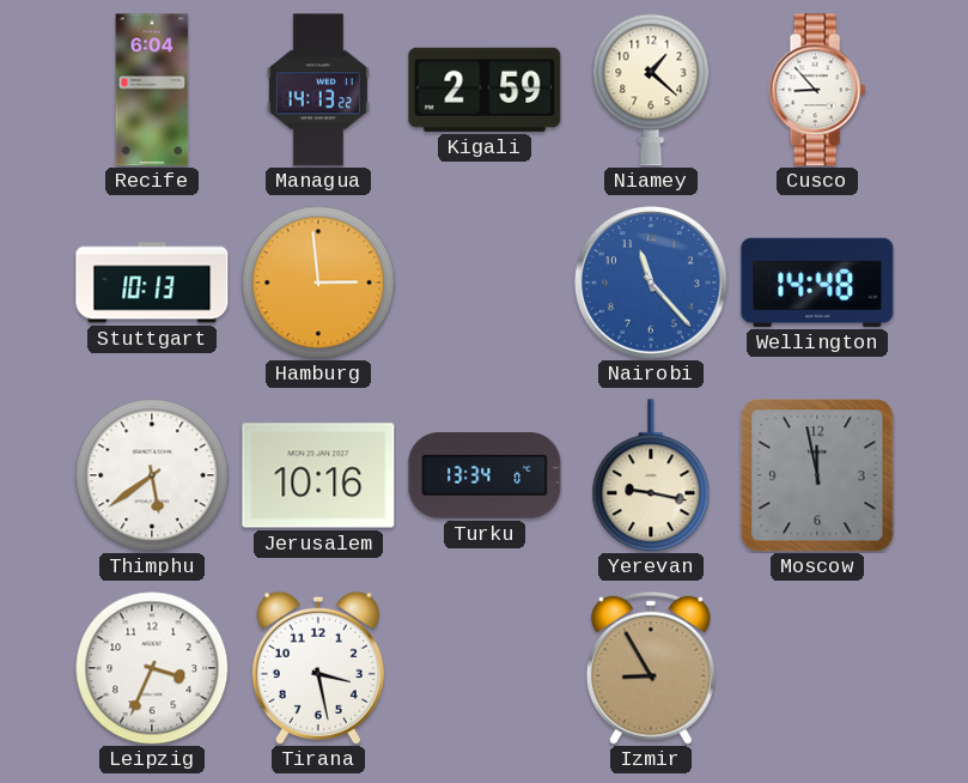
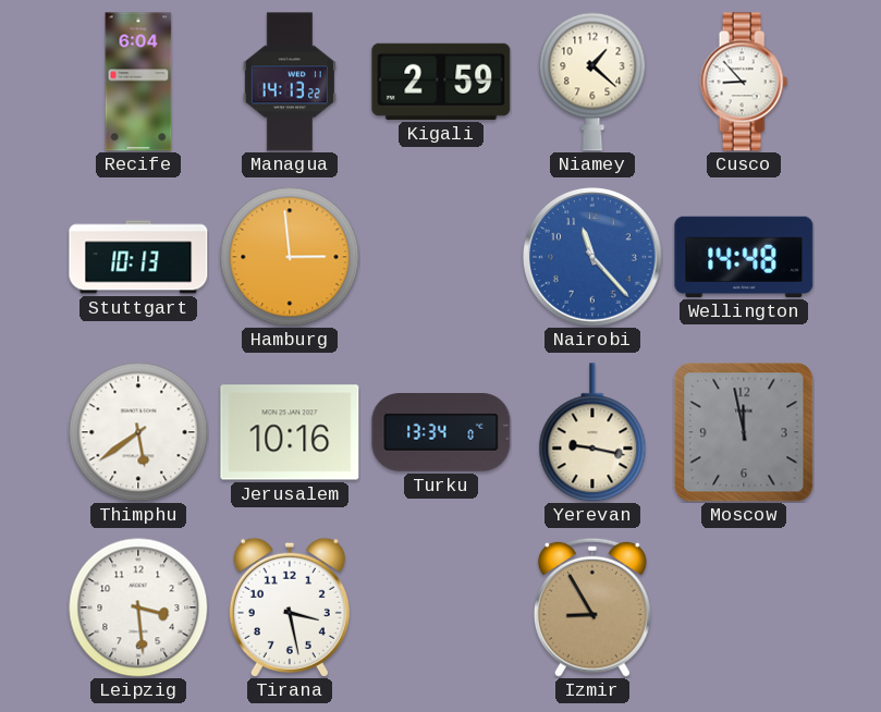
Leipzig: 3:34 -> 3:29
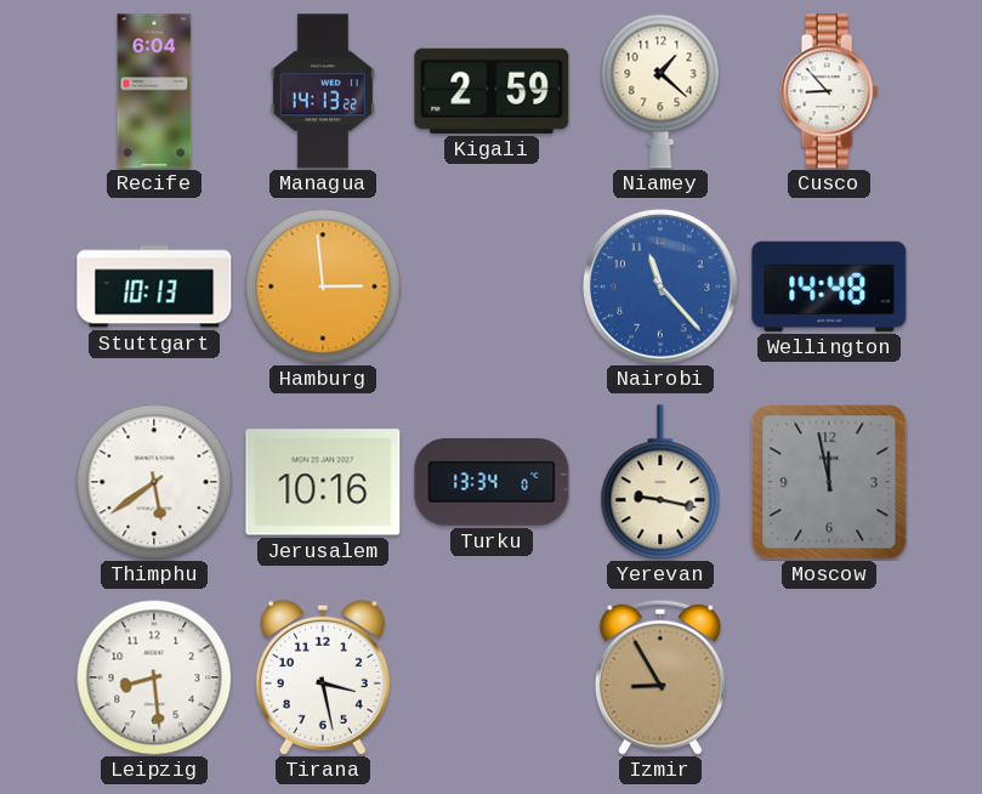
Leipzig: 3:29 -> 8:29
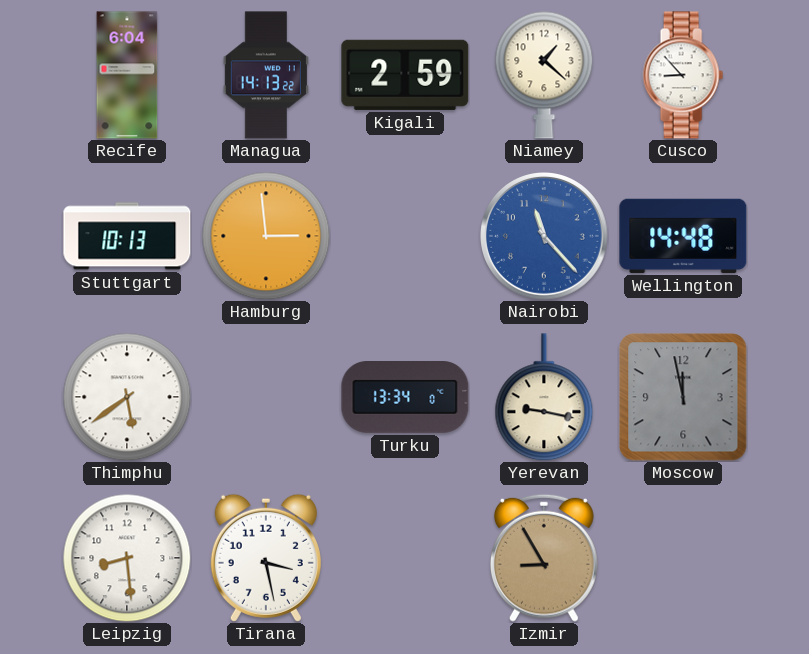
Jerusalem: 10:16 -> none
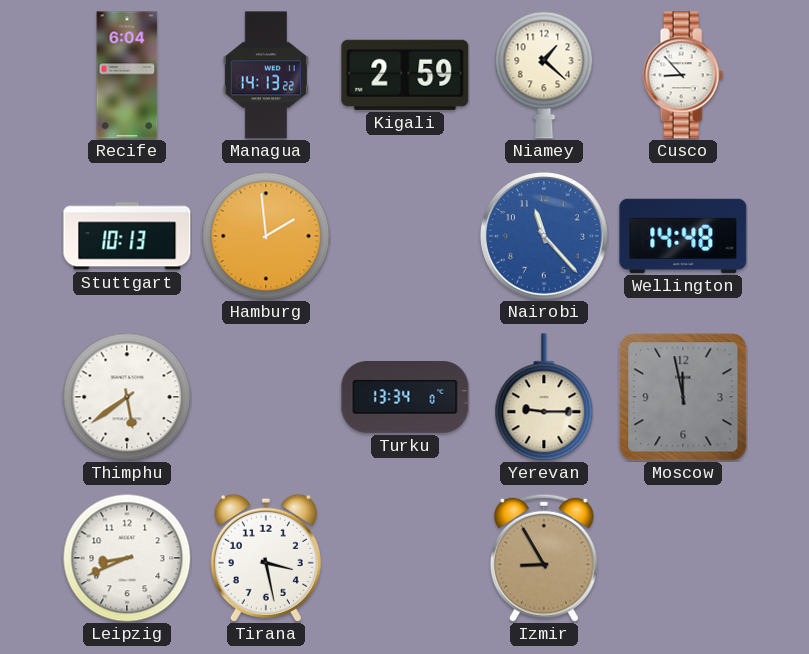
Hamburg: 2:59 -> 1:59
Yerevan: 9:17 -> 9:15
Leipzig: 8:29 -> 8:41
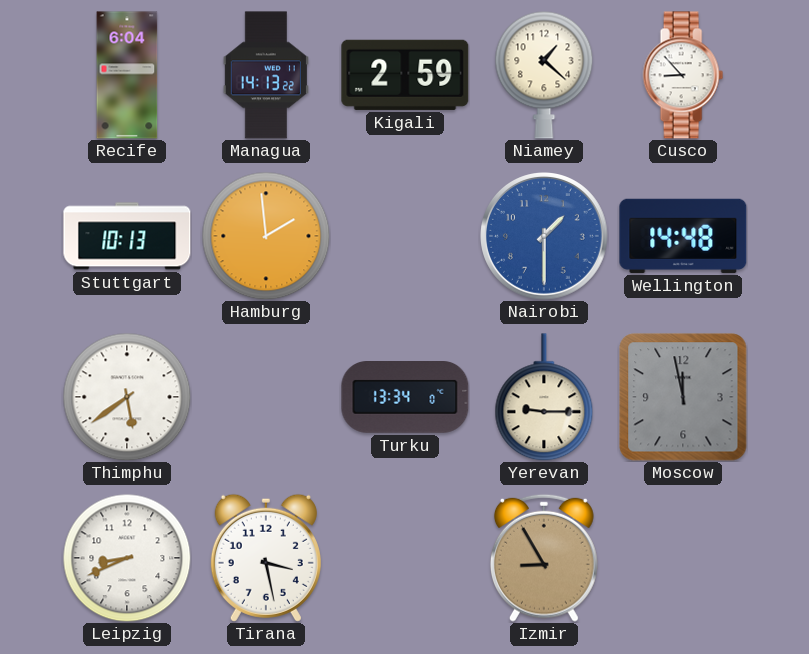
Nairobi: 11:23 -> 1:30
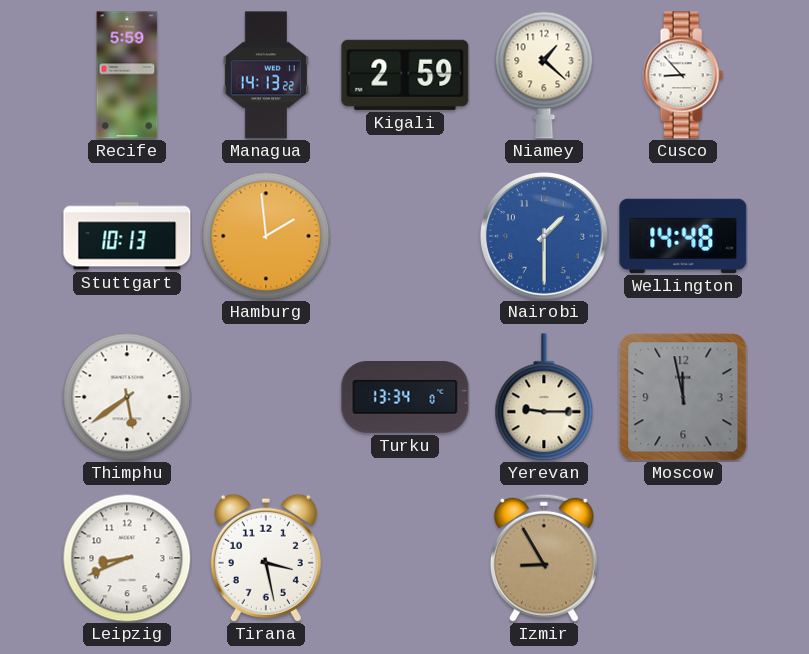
Recife: 6:04 -> 5:59
